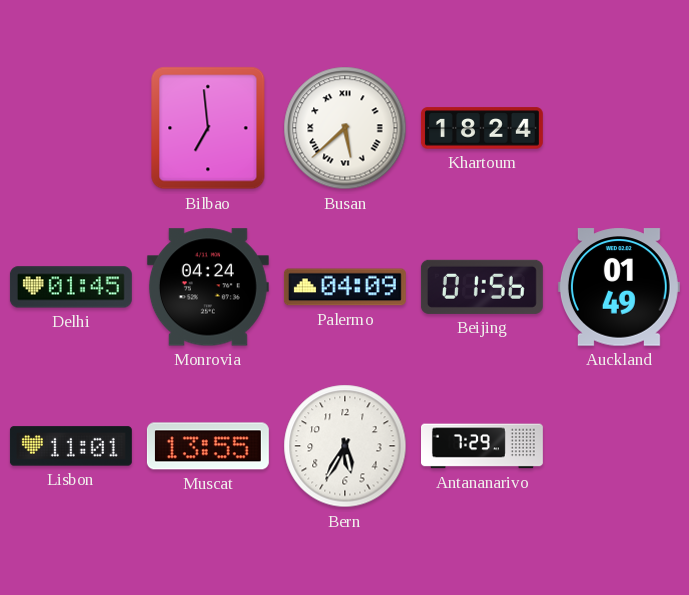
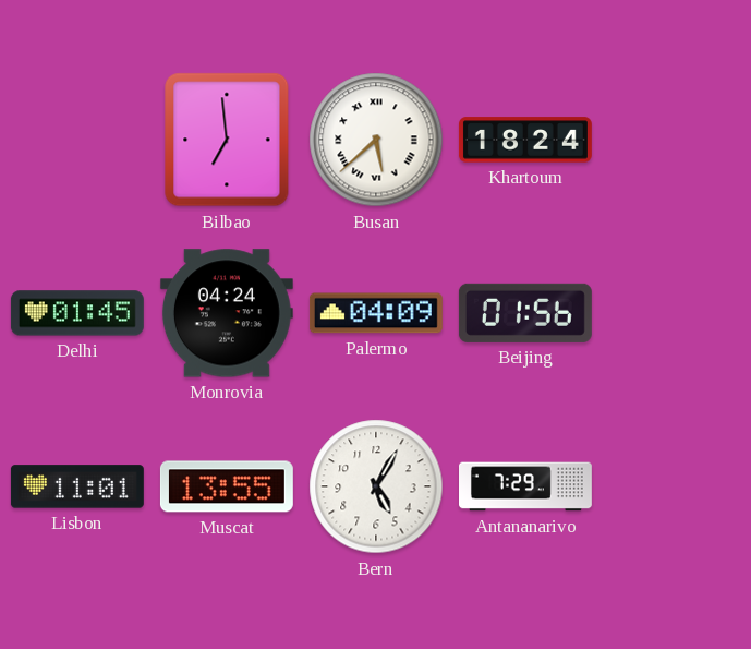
Auckland: 01:49 -> none
Bern: 5:35 -> 5:05
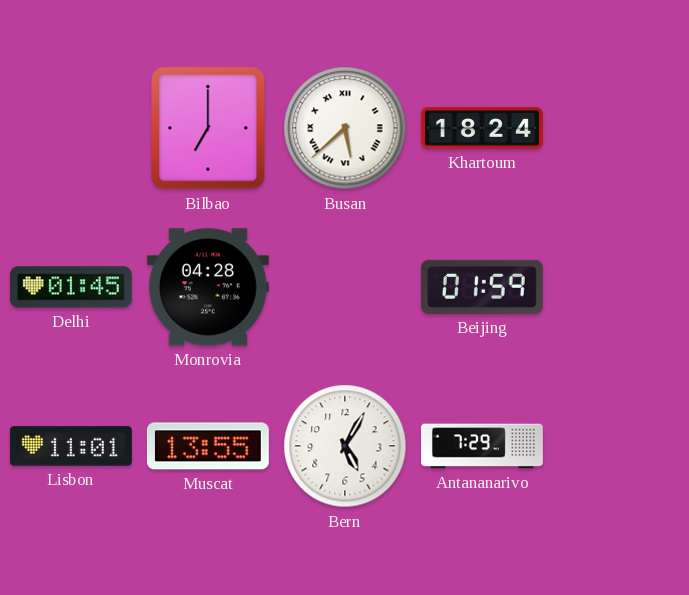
Bilbao: 6:59 -> 7:00
Monrovia: 04:24 -> 04:28
Palermo: 04:09 -> none
Beijing: 01:56 -> 01:59
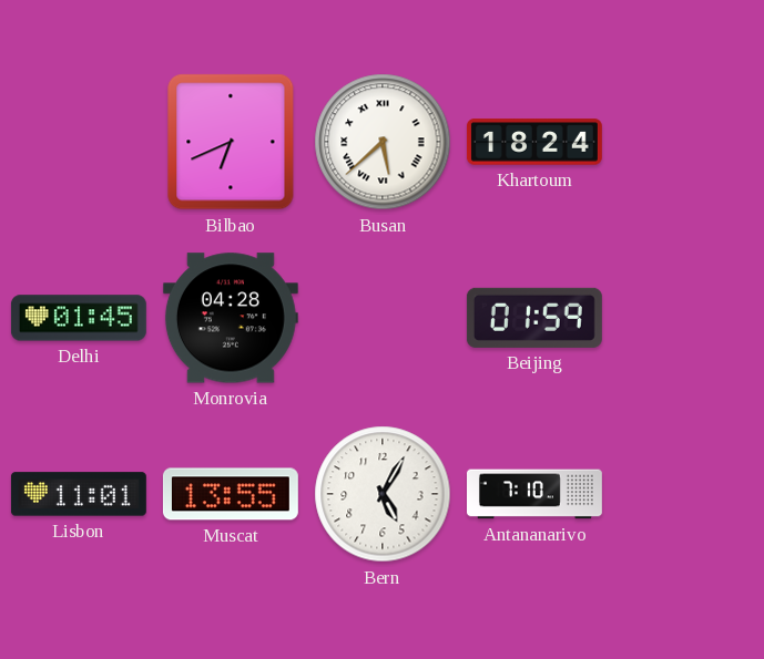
Bilbao: 7:00 -> 6:41
Antananarivo: 7:29 -> 7:10
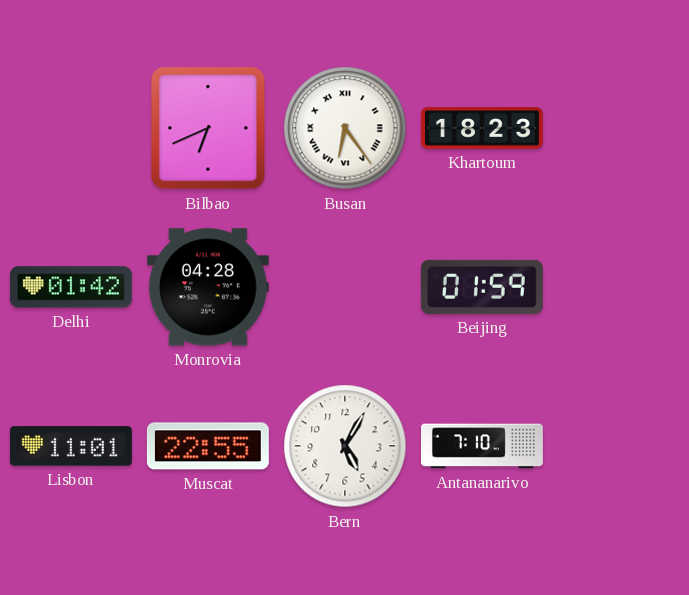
Busan: 5:38 -> 6:24
Khartoum: 18:24 -> 18:23
Delhi: 01:45 -> 01:42
Muscat: 13:55 -> 22:55
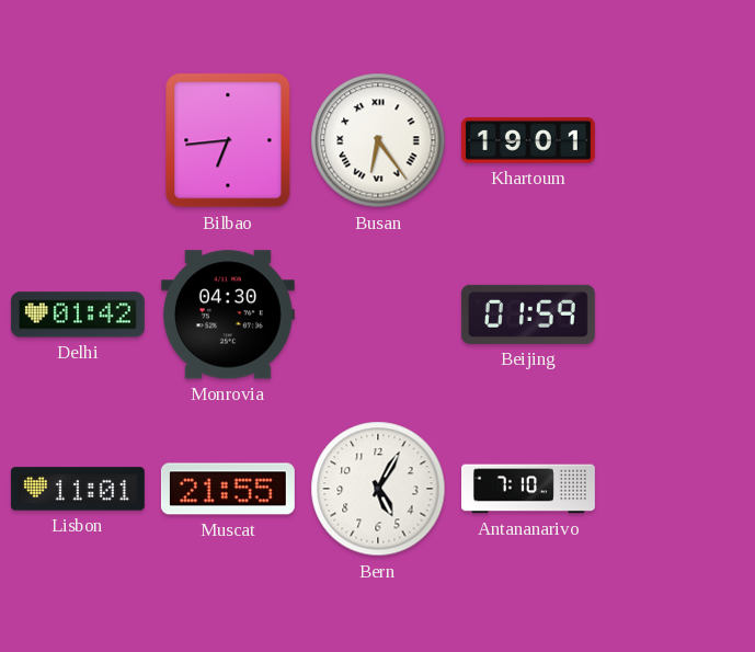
Bilbao: 6:41 -> 6:44
Khartoum: 18:23 -> 19:01
Monrovia: 04:28 -> 04:30
Muscat: 22:55 -> 21:55
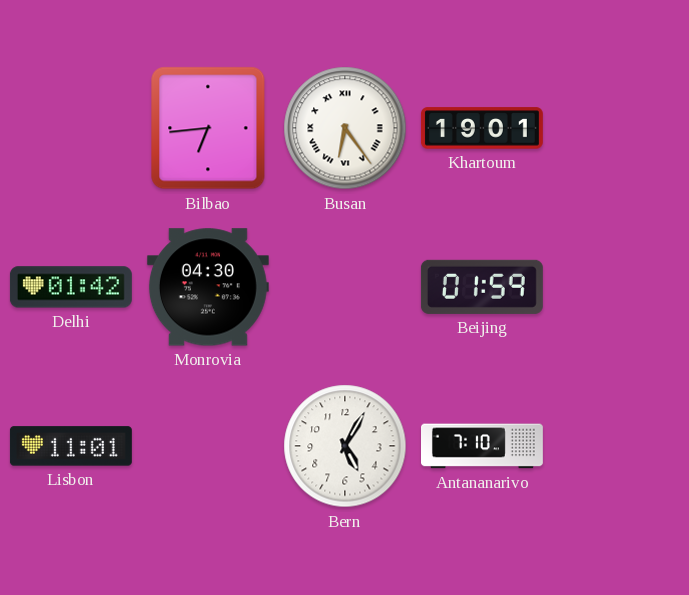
Muscat: 21:55 -> none
